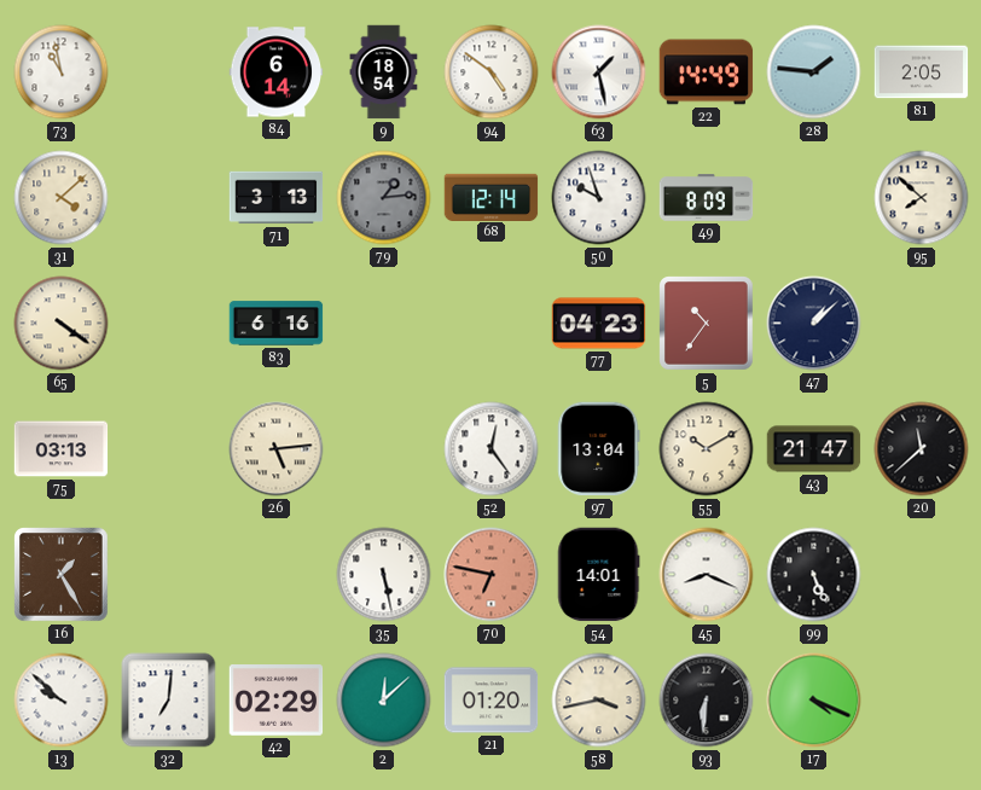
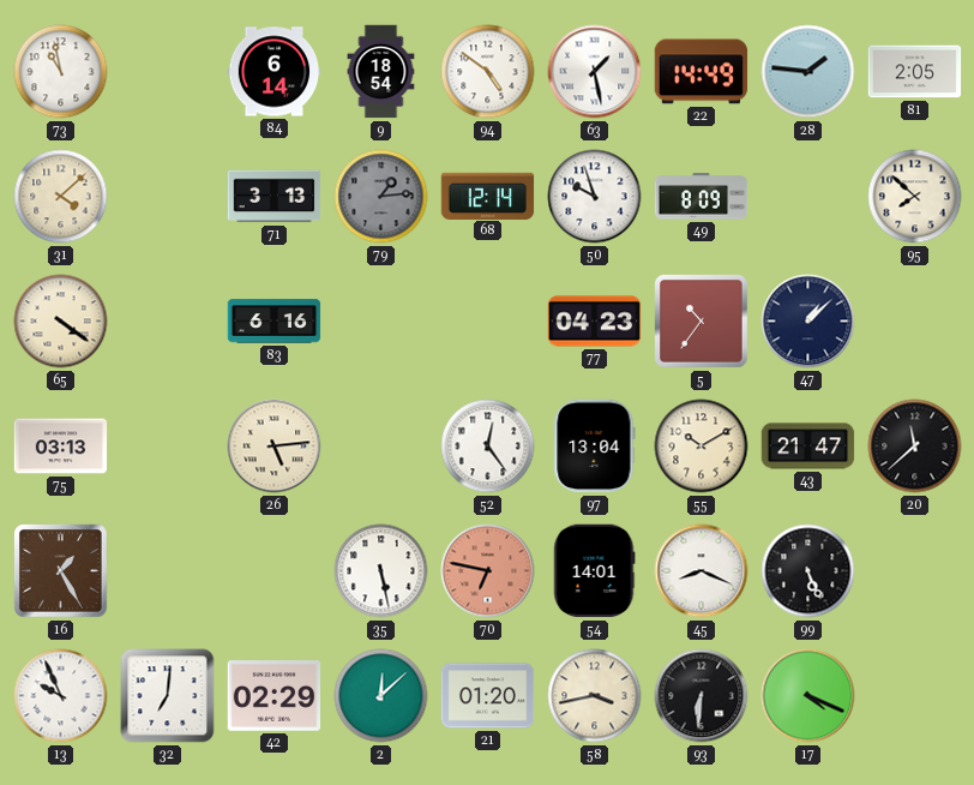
13: 9:52 -> 9:56
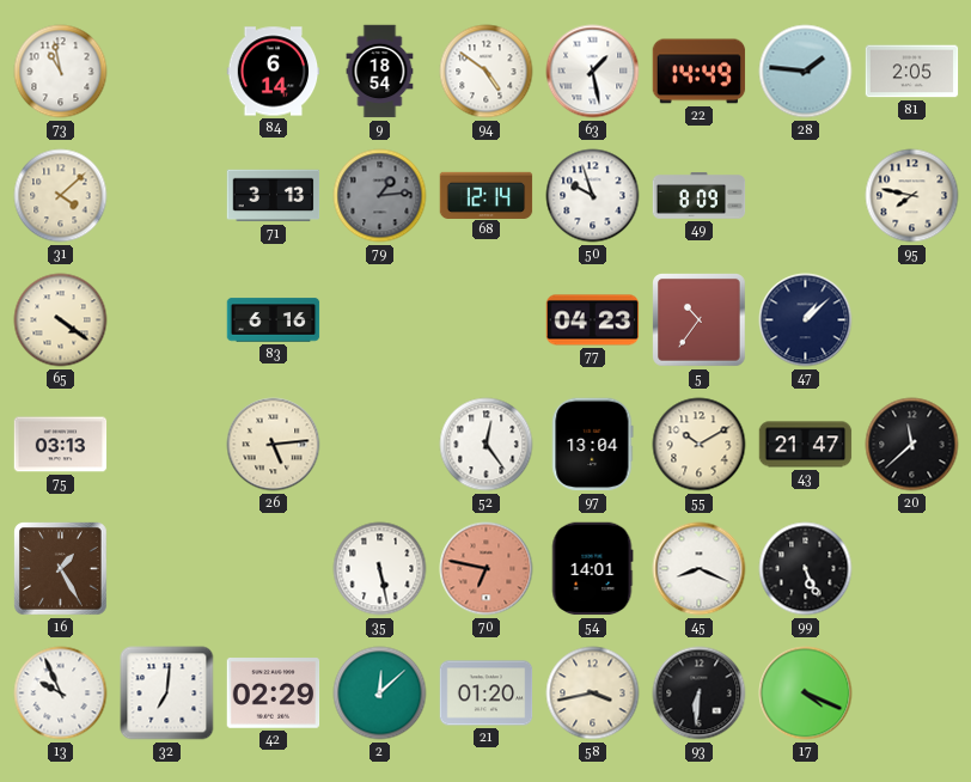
95: 7:52 -> 7:47
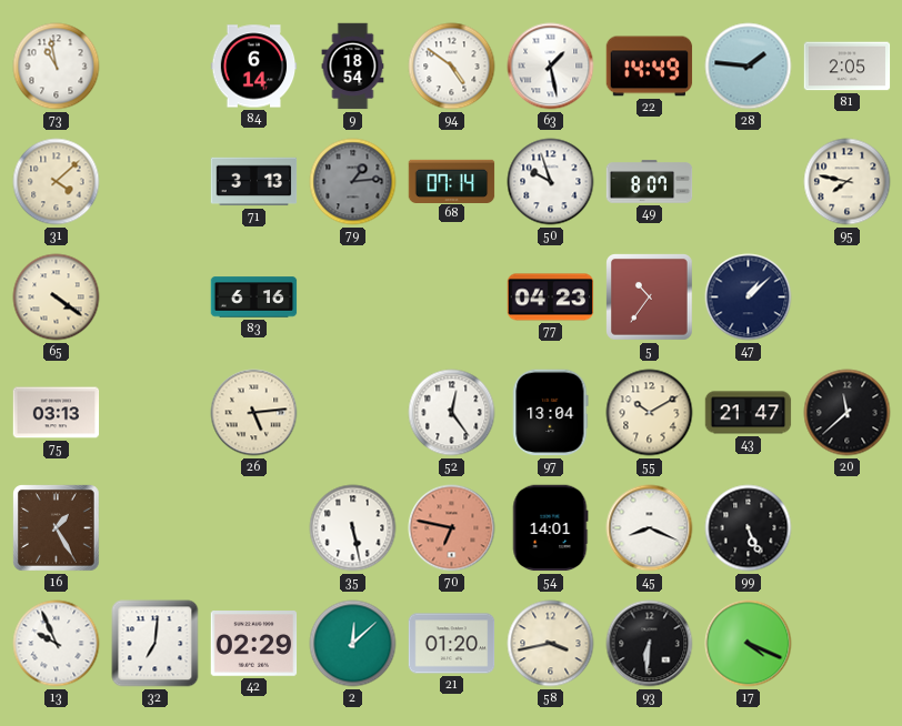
68: 12:14 -> 07:14
49: 8:09 -> 8:07
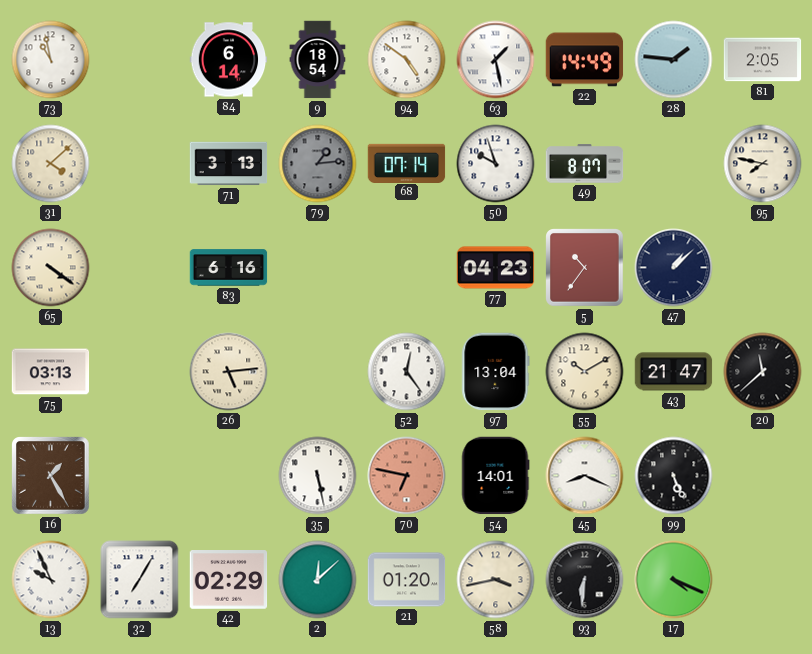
32: 7:01 -> 7:05
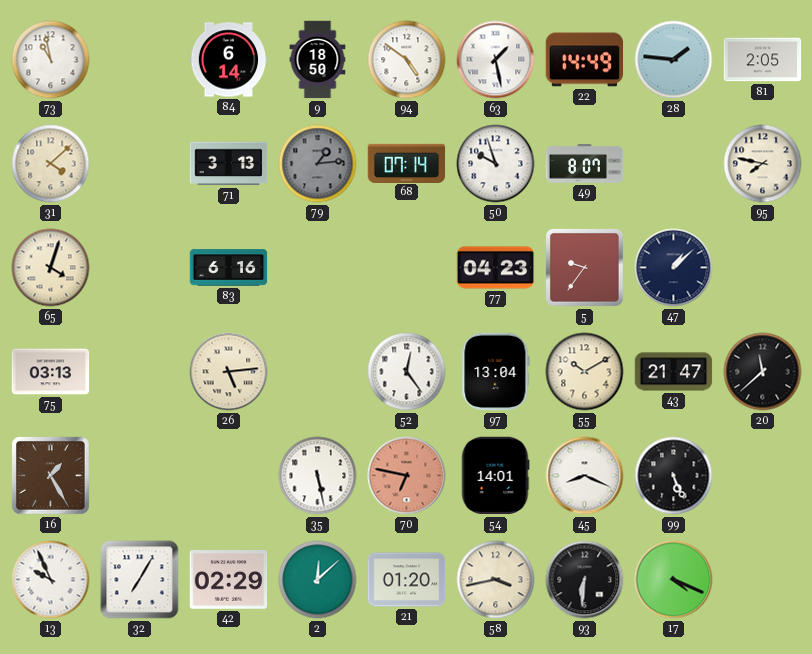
9: 18:54 -> 18:50
65: 4:21 -> 4:03
5: 10:36 -> 9:36
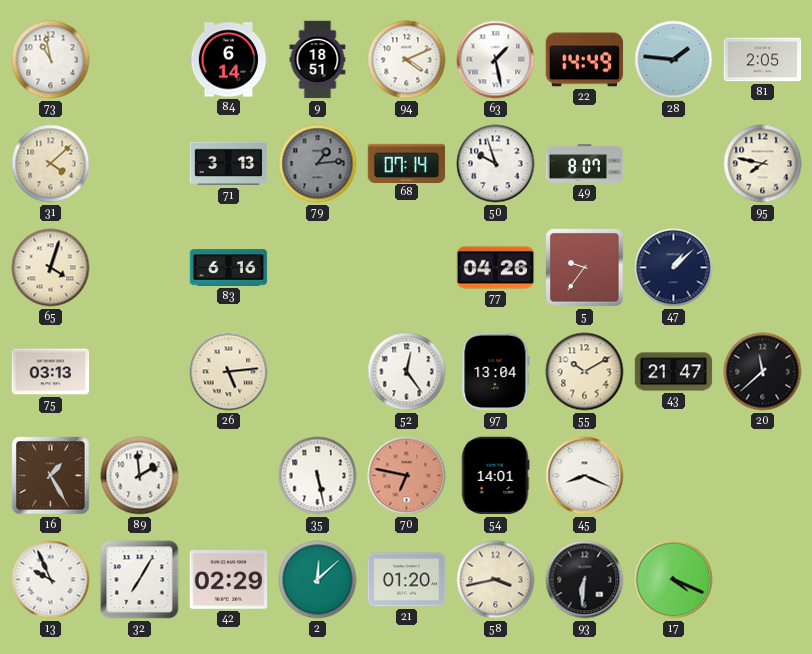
9: 18:50 -> 18:51
94: 4:51 -> 4:11
77: 04:23 -> 04:26
89: none -> 1:59
99: 5:26 -> none
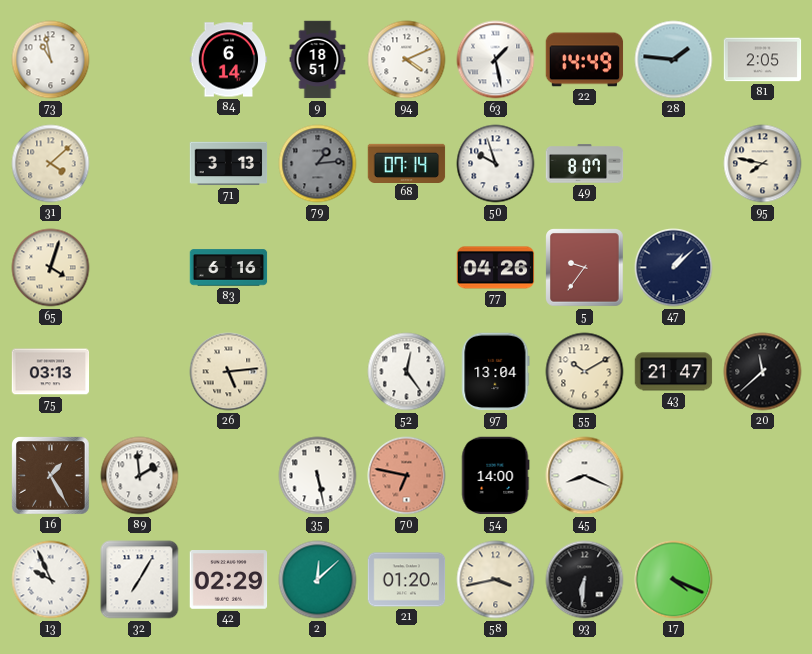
54: 14:01 -> 14:00
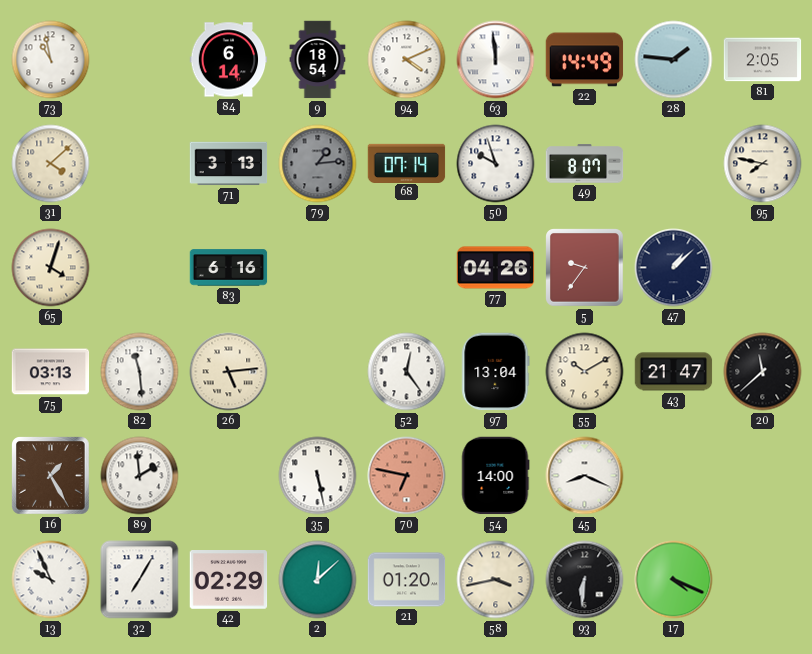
9: 18:51 -> 18:54
63: 1:28 -> 11:59
82: none -> 11:29
